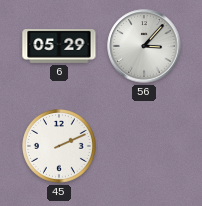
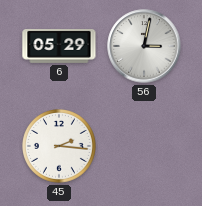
56: 3:07 -> 3:02
45: 2:11 -> 2:16
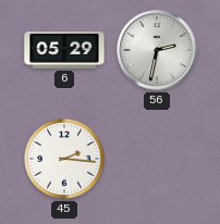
56: 3:02 -> 2:32
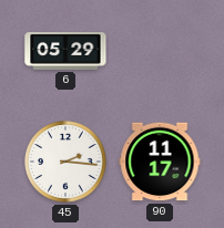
56: 2:32 -> none
90: none -> 11:17
